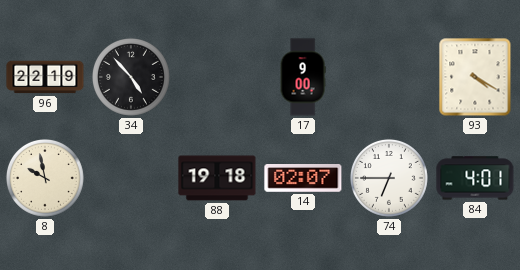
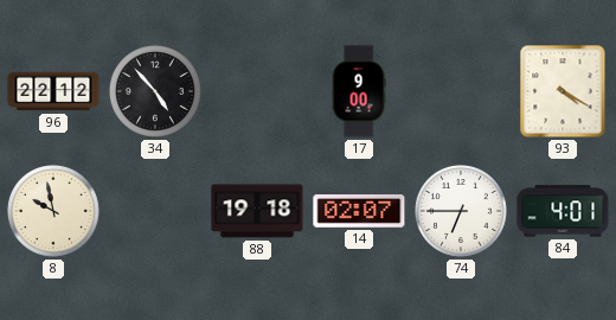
96: 22:19 -> 22:12
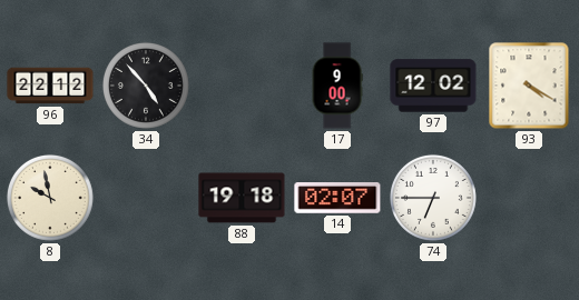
97: none -> 12:02
84: 4:01 -> none
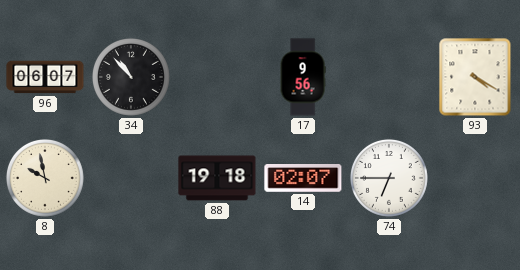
96: 22:12 -> 06:07
34: 4:53 -> 10:53
17: 9:00 -> 9:56
97: 12:02 -> none
